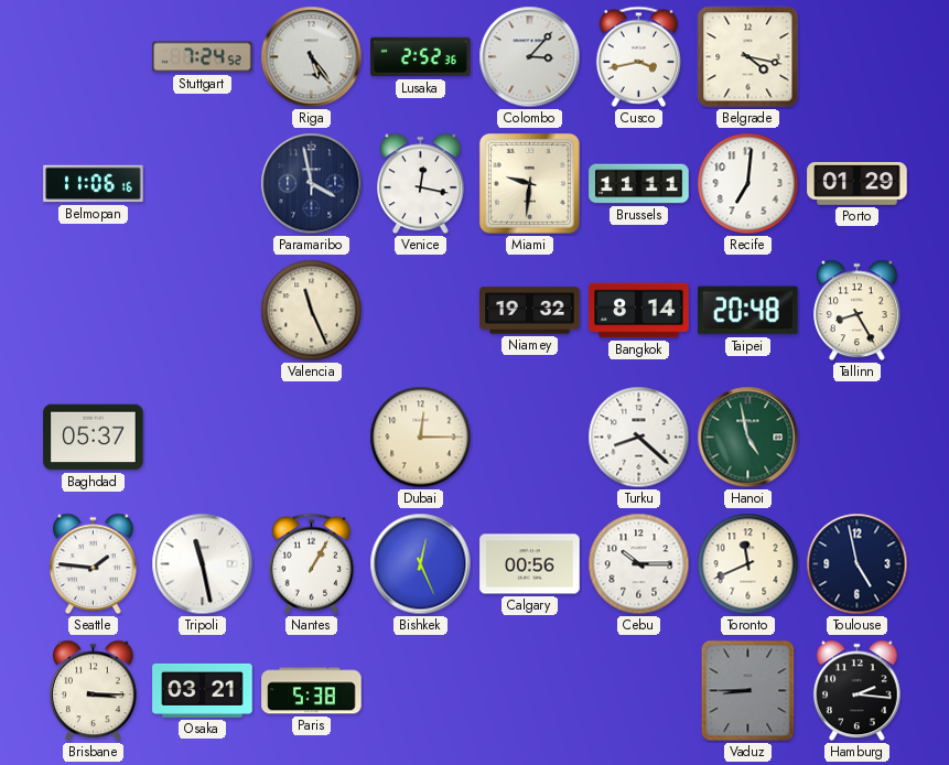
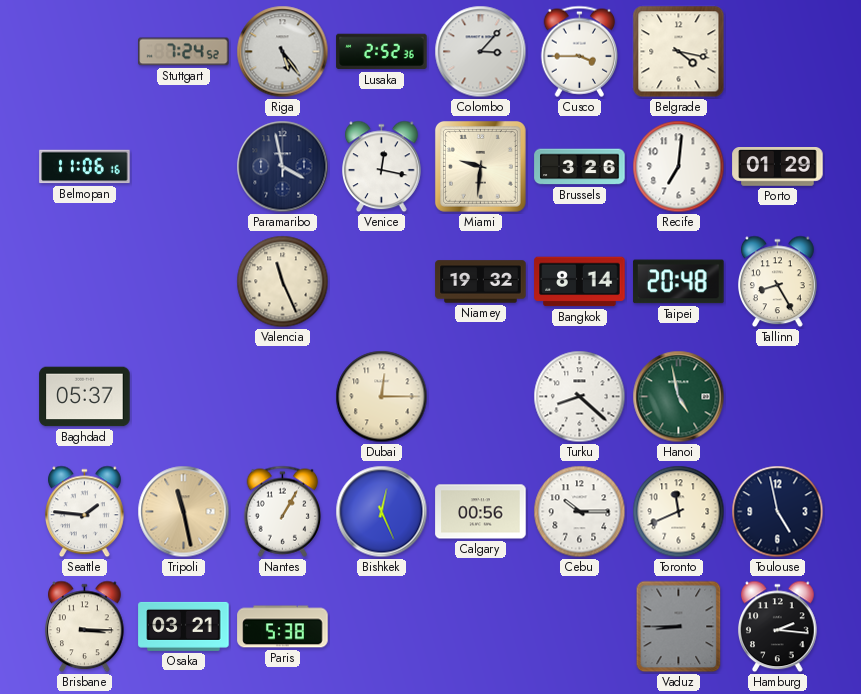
Cusco: 3:43 -> 3:45
Brussels: 11:11 -> 3:26
Tripoli dial: white -> champagne
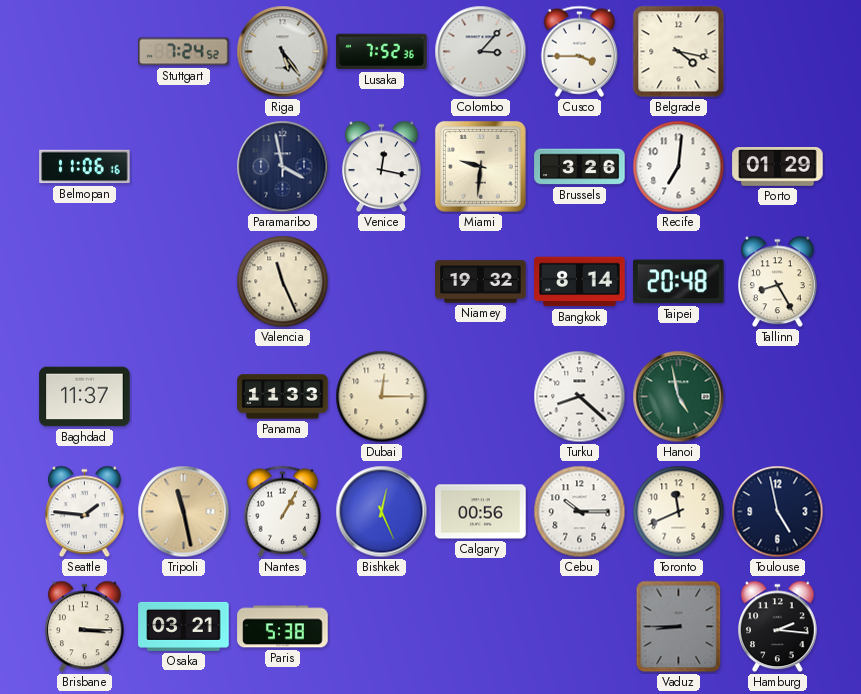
Lusaka: 2:52 -> 7:52
Baghdad: 05:37 -> 11:37
Panama: none -> 11:33
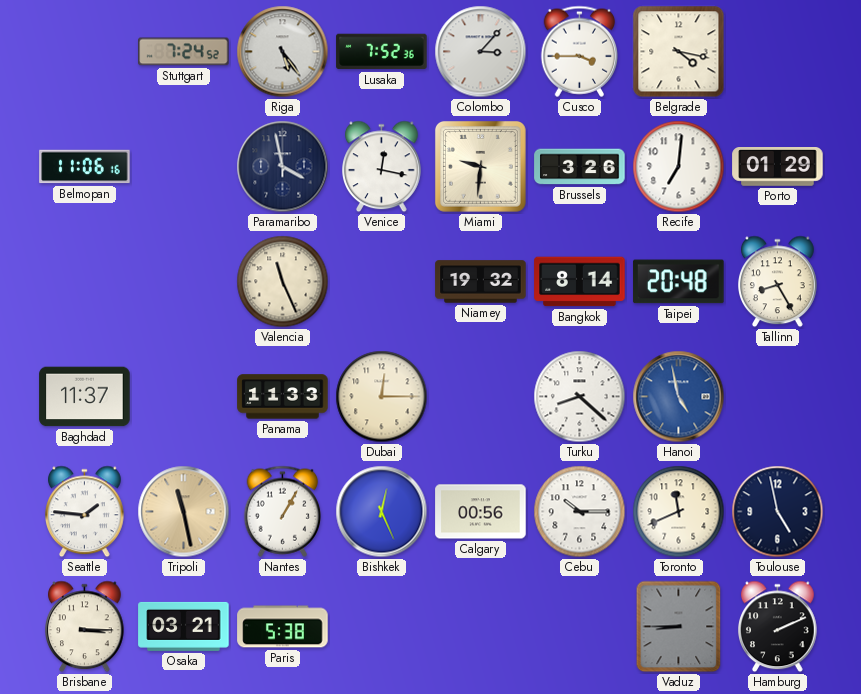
Hanoi dial: green -> blue
Hamburg: 2:16 -> 2:11
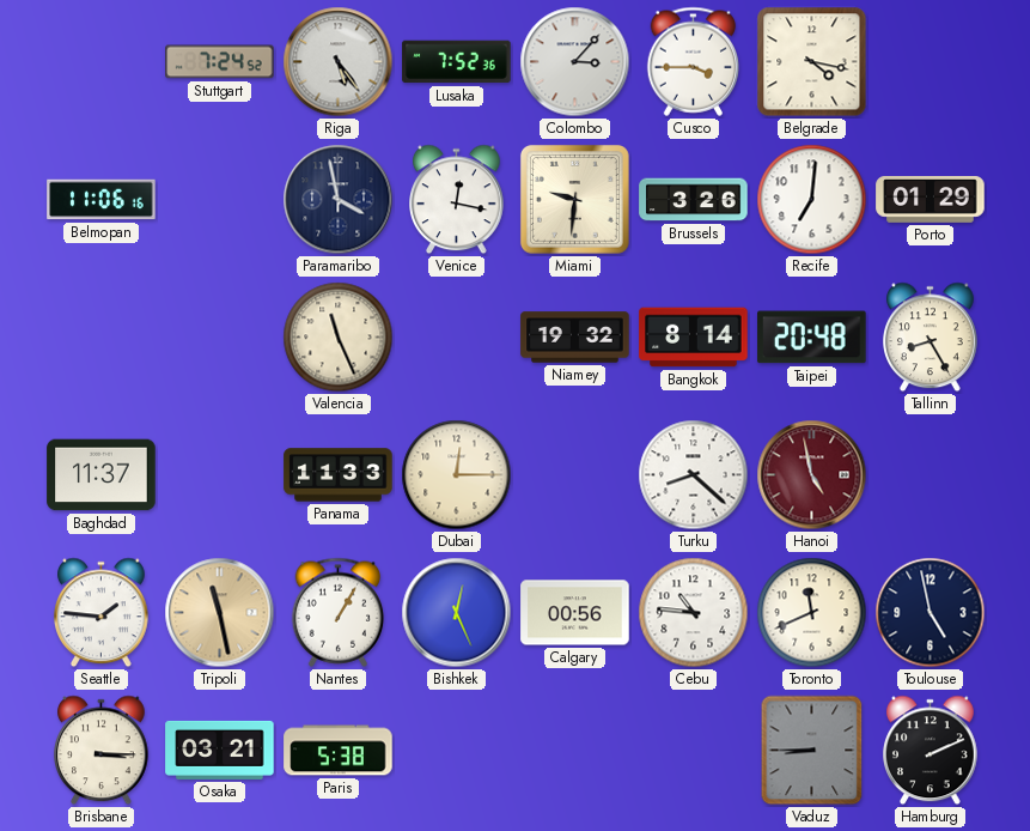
Hanoi dial: blue -> burgundy
Cebu: 10:15 -> 10:46
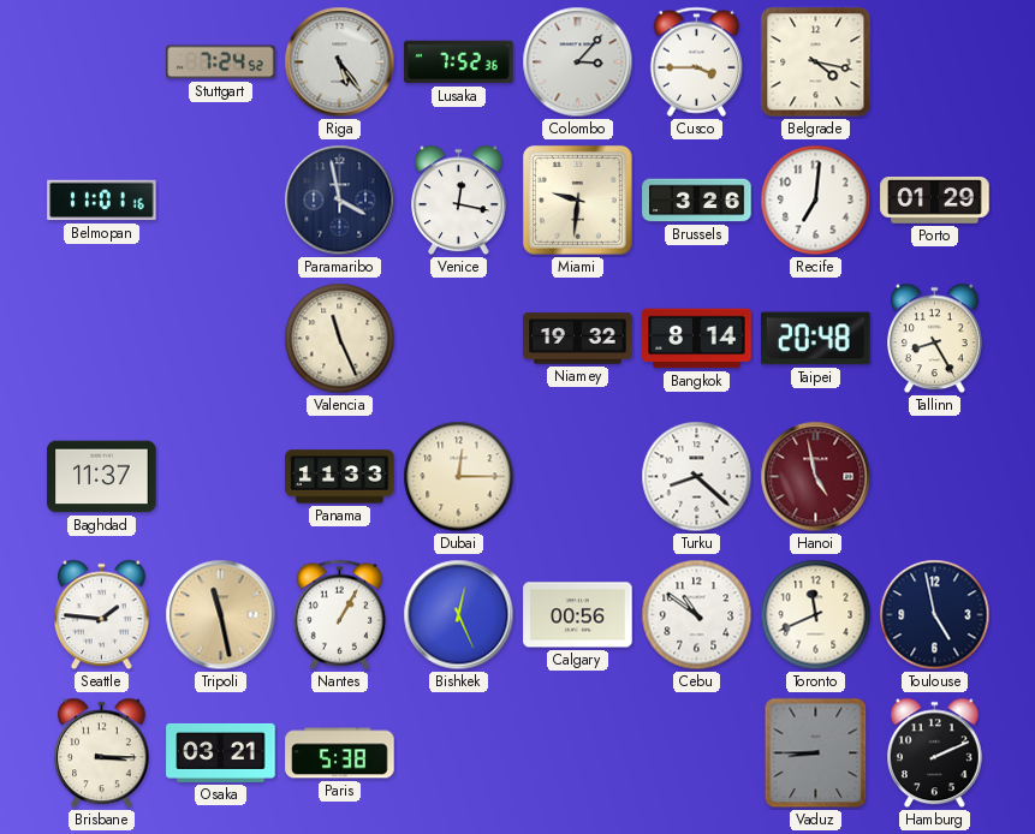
Belmopan: 11:06 -> 11:01
Cebu: 10:46 -> 10:51
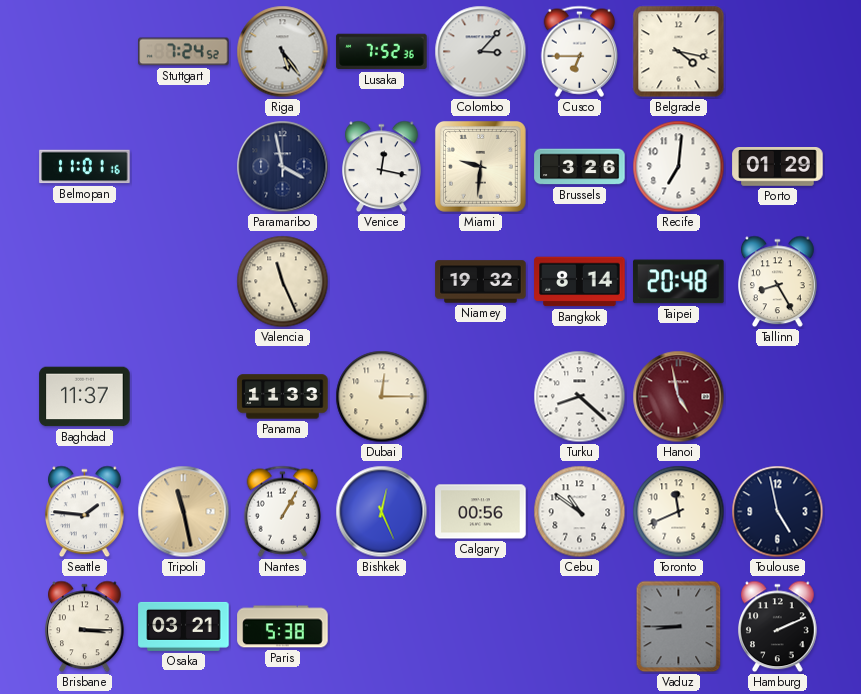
Cusco: 3:45 -> 6:45
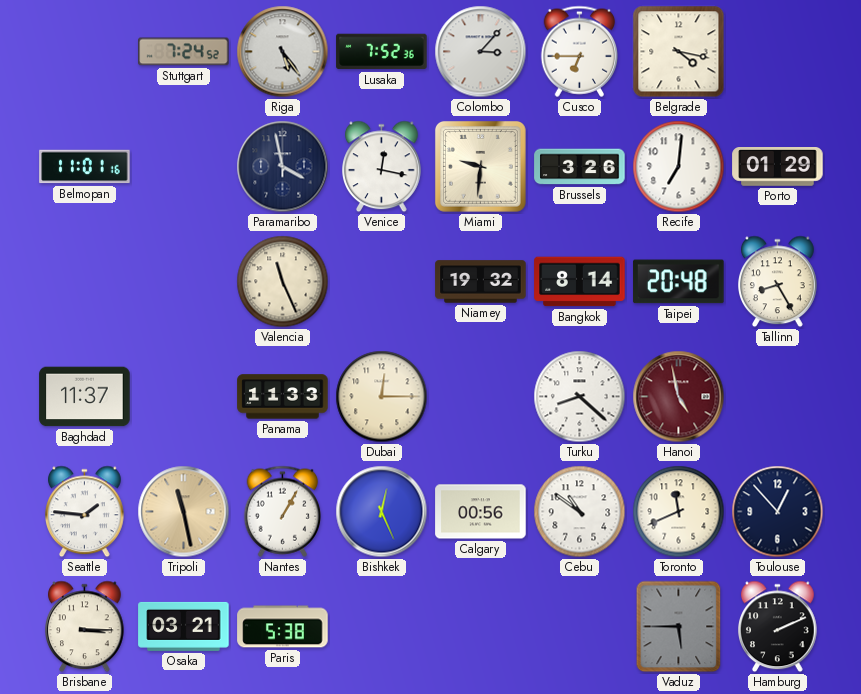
Toulouse: 4:58 -> 12:53
Vaduz: 8:45 -> 5:45
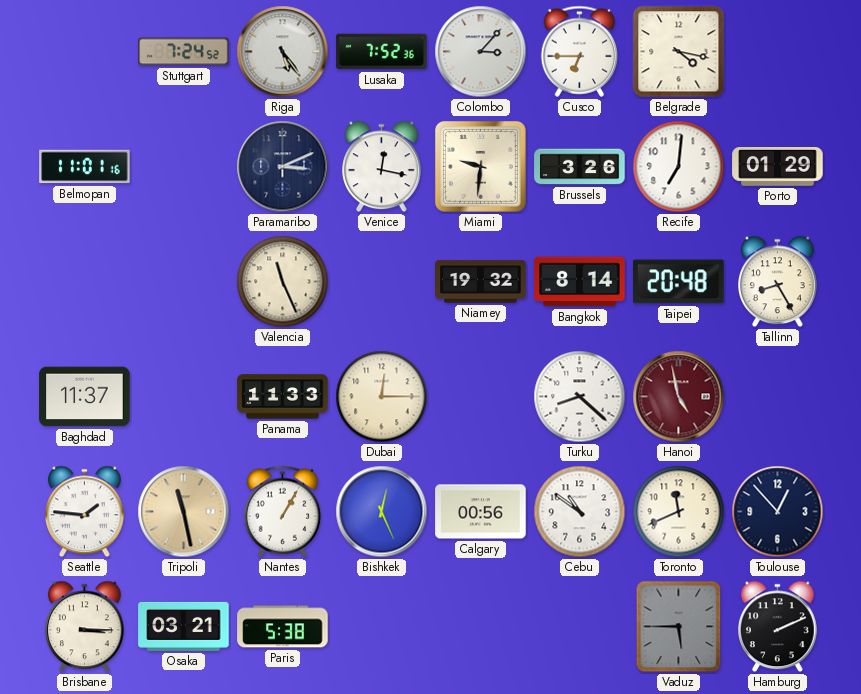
Paramaribo: 3:58 -> 3:11
